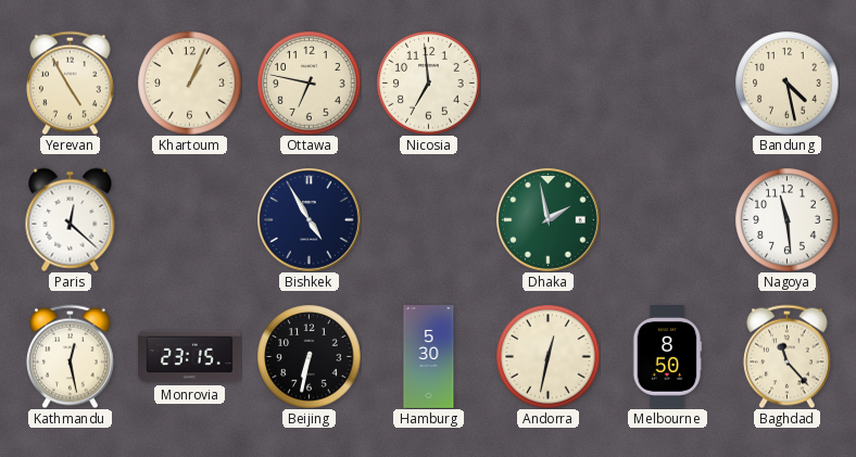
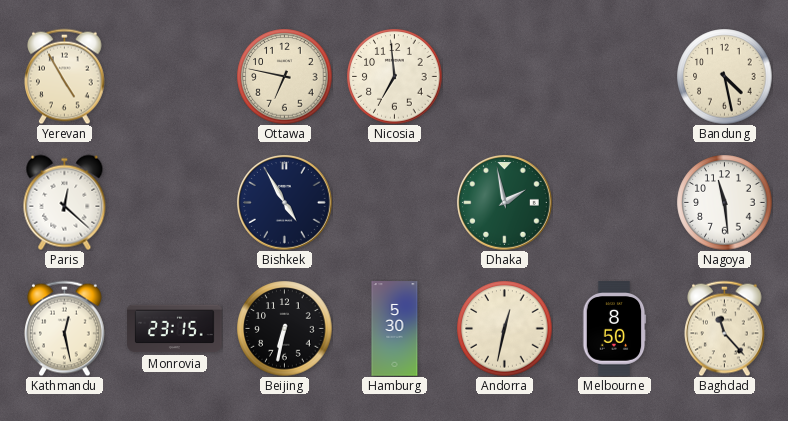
Khartoum: 1:04 -> none
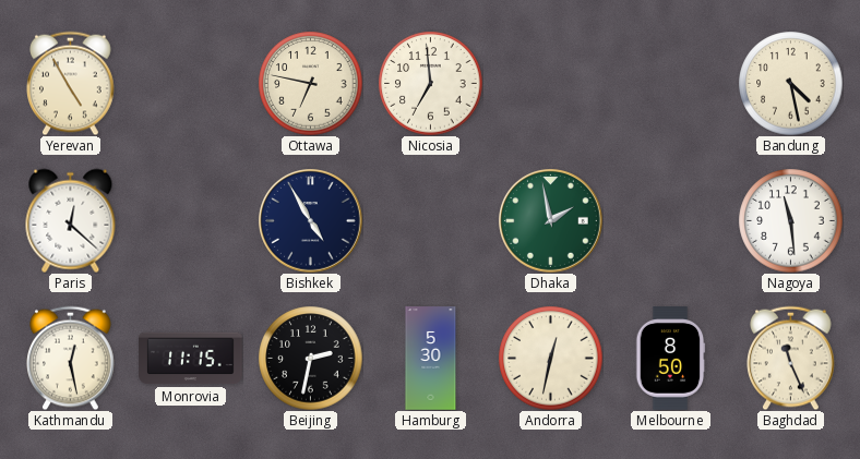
Monrovia: 23:15 -> 11:15
Beijing: 6:32 -> 2:32
Baghdad: 11:23 -> 11:26
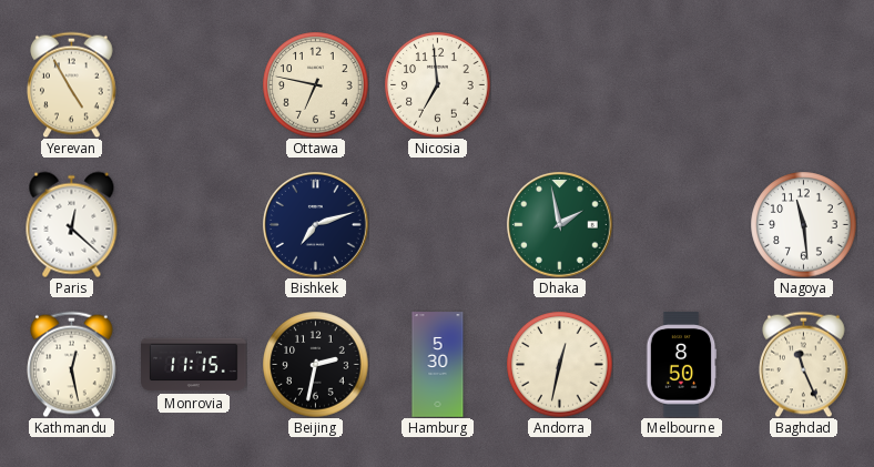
Bandung: 4:28 -> none
Bishkek: 4:55 -> 7:12
